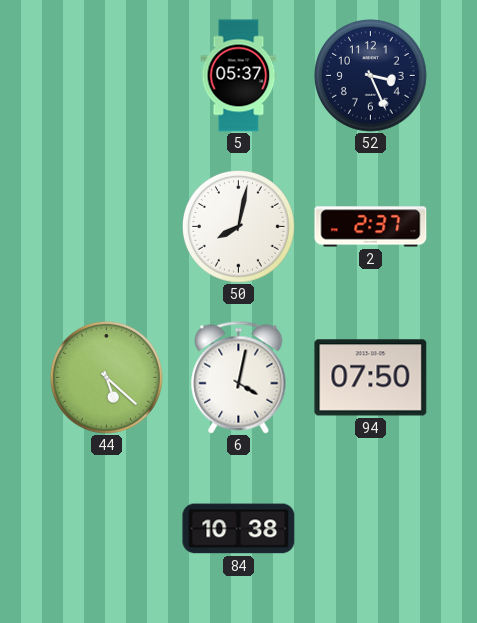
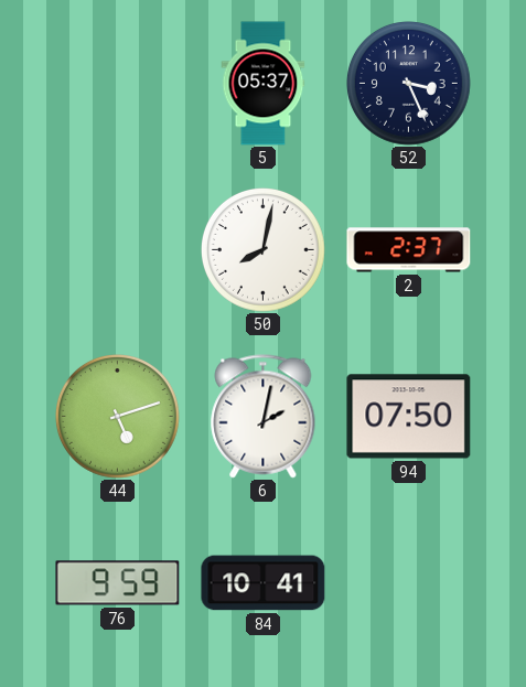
44: 5:22 -> 5:12
6: 4:02 -> 2:02
76: none -> 9:59
84: 10:38 -> 10:41
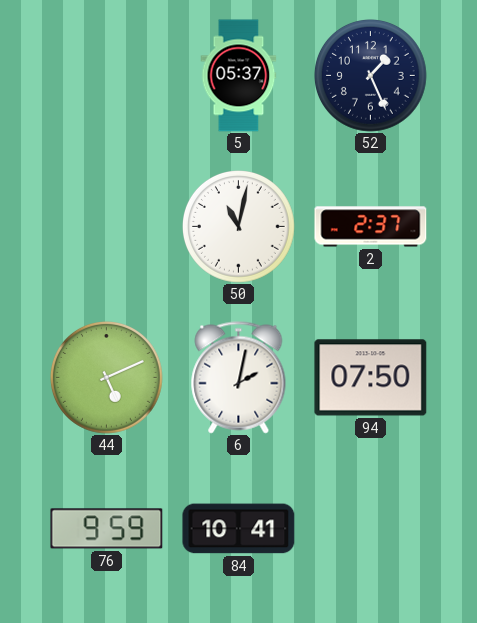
52: 3:26 -> 1:26
50: 8:02 -> 11:02
44: 5:12 -> 5:11
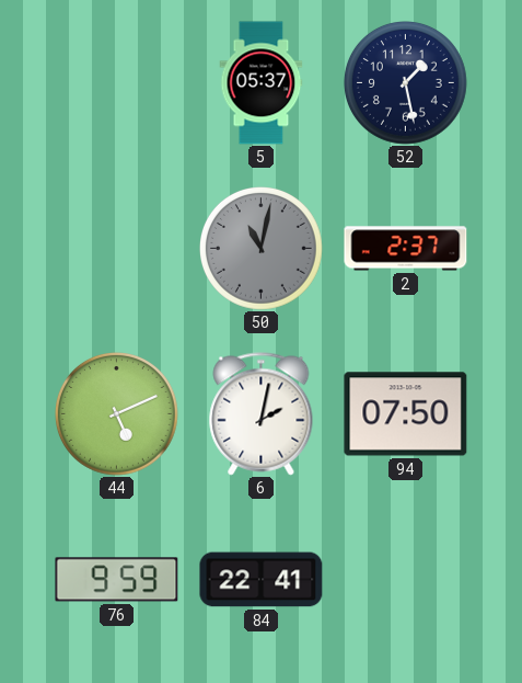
52: 1:26 -> 1:28
50 dial: white -> grey
84: 10:41 -> 22:41
